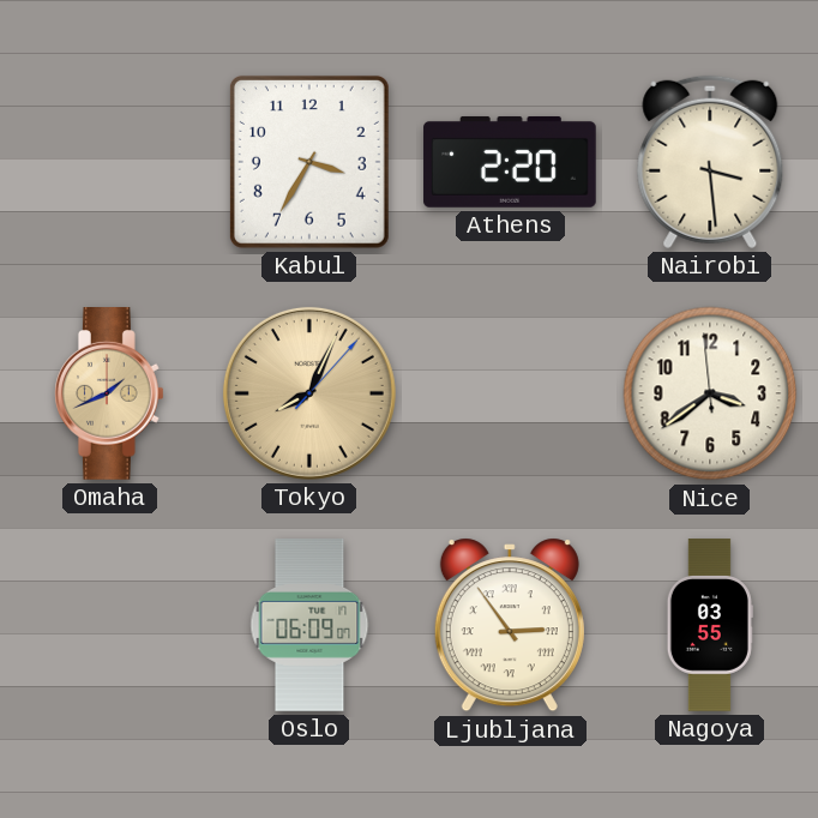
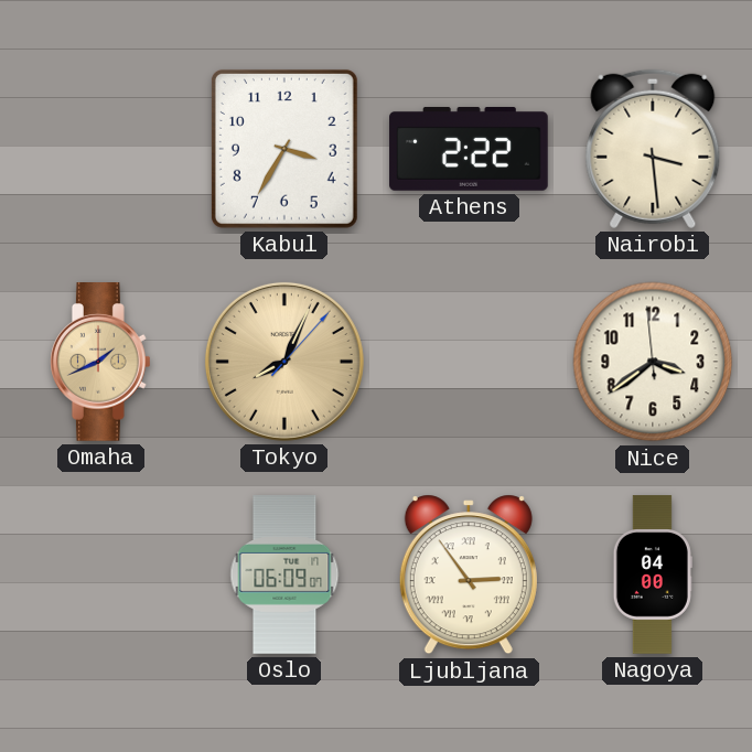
Athens: 2:20 -> 2:22
Nagoya: 03:55 -> 04:00
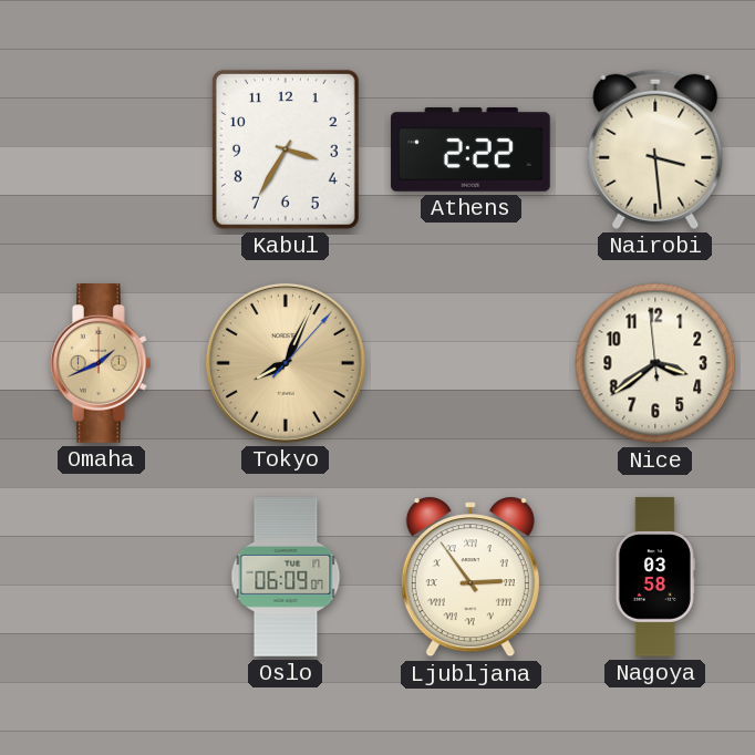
Nagoya: 04:00 -> 03:58
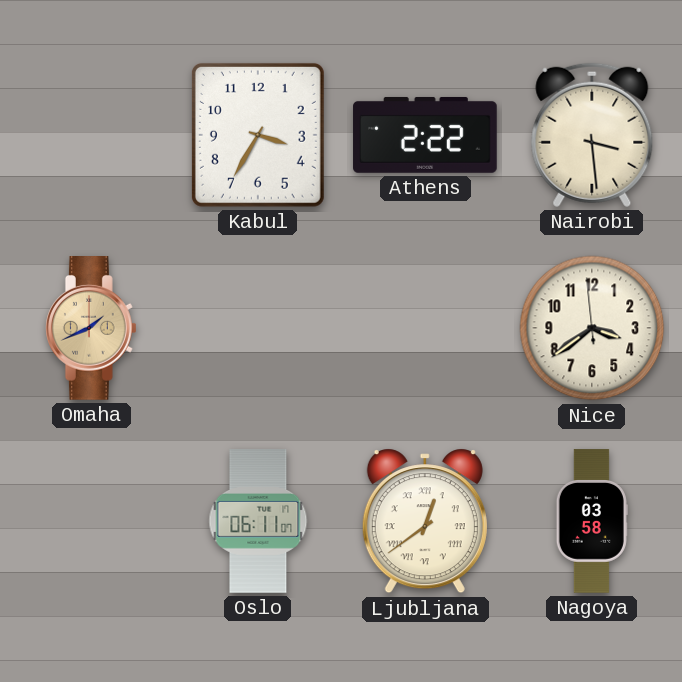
Tokyo: 8:04 -> none
Oslo: 06:09 -> 06:11
Ljubljana: 2:54 -> 12:39
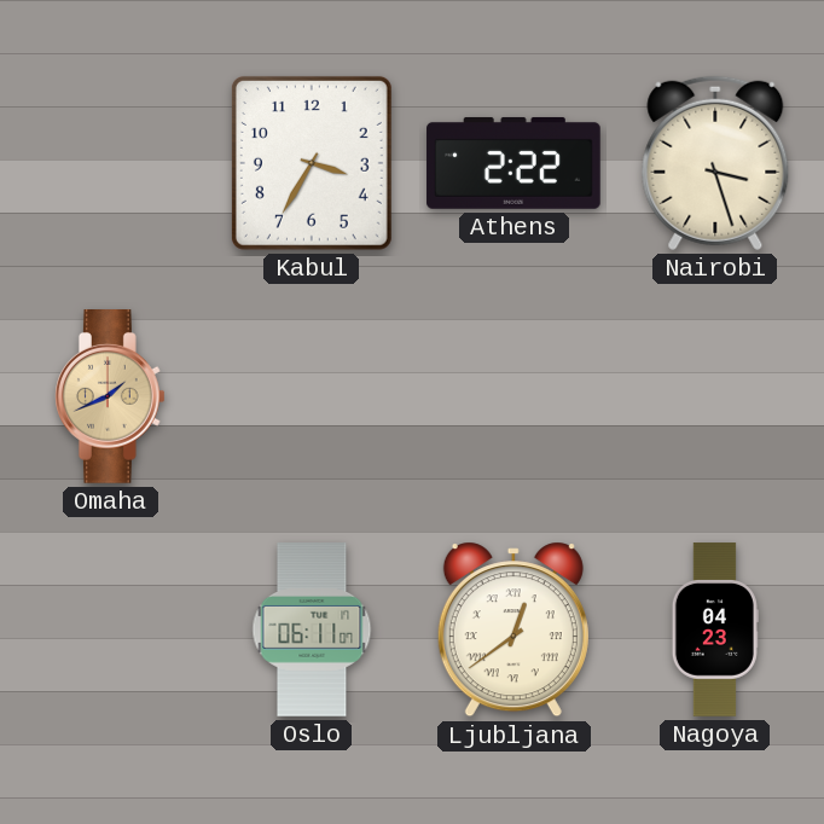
Nairobi: 3:29 -> 3:27
Nice: 3:38 -> none
Nagoya: 03:58 -> 04:23
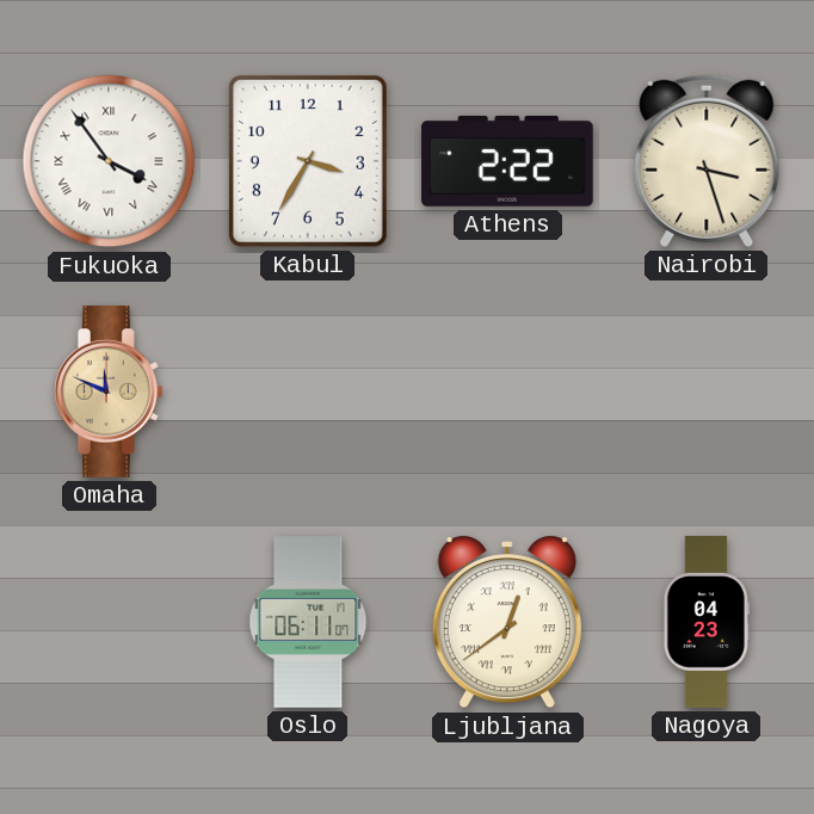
Fukuoka: none -> 3:54
Omaha: 1:41 -> 11:49
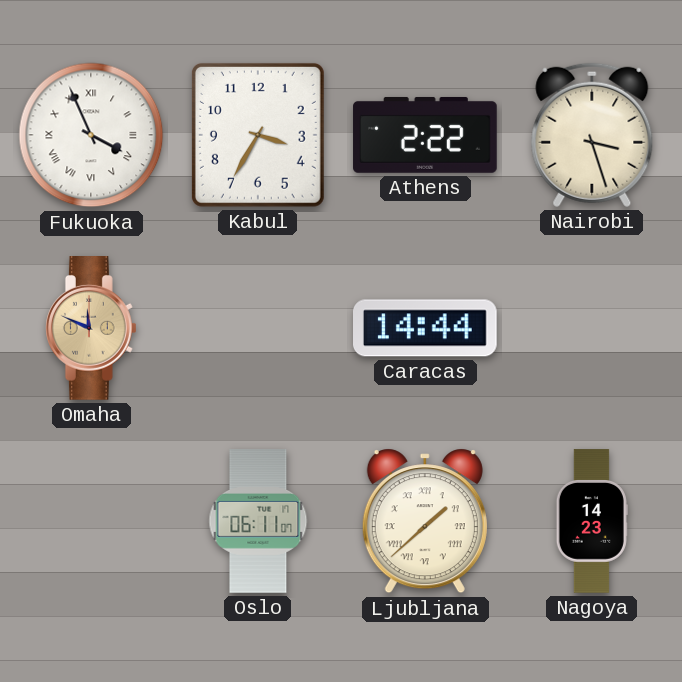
Fukuoka: 3:54 -> 3:56
Caracas: none -> 14:44
Ljubljana: 12:39 -> 1:38
Nagoya: 04:23 -> 14:23
